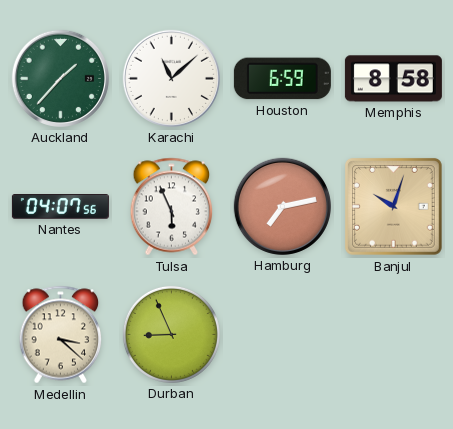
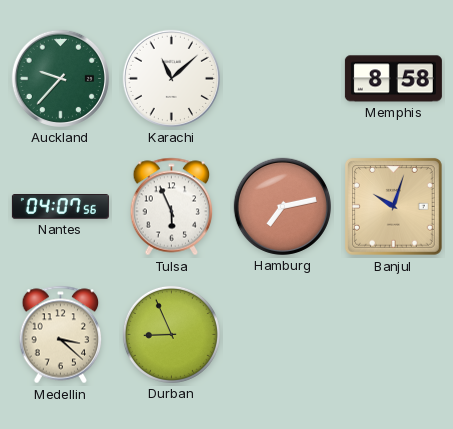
Auckland: 1:37 -> 9:37
Houston: 6:59 -> none
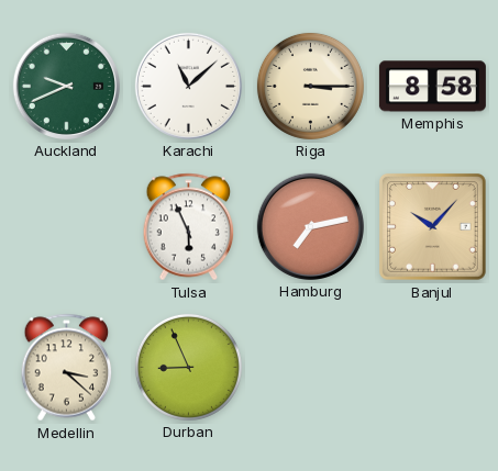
Auckland: 9:37 -> 9:41
Riga: none -> 3:15
Nantes: 04:07 -> none
Banjul: 10:03 -> 10:07
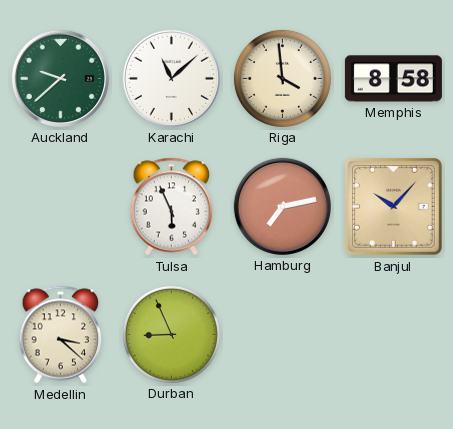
Auckland: 9:41 -> 9:38
Riga: 3:15 -> 3:59
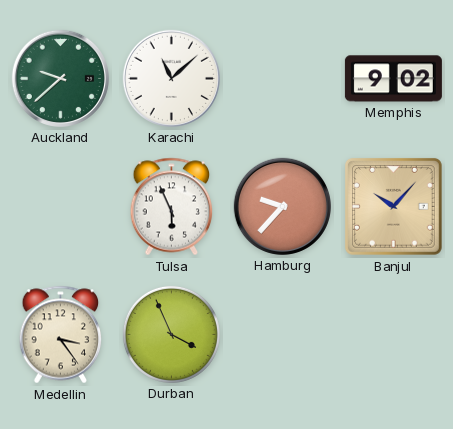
Riga: 3:59 -> none
Memphis: 8:58 -> 9:02
Hamburg: 7:13 -> 9:37
Medellin: 3:22 -> 3:24
Durban: 8:56 -> 3:56
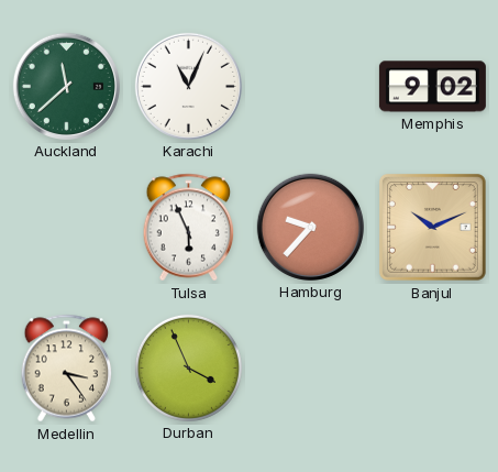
Auckland: 9:38 -> 11:38
Karachi: 11:08 -> 11:04
Banjul: 10:07 -> 10:11
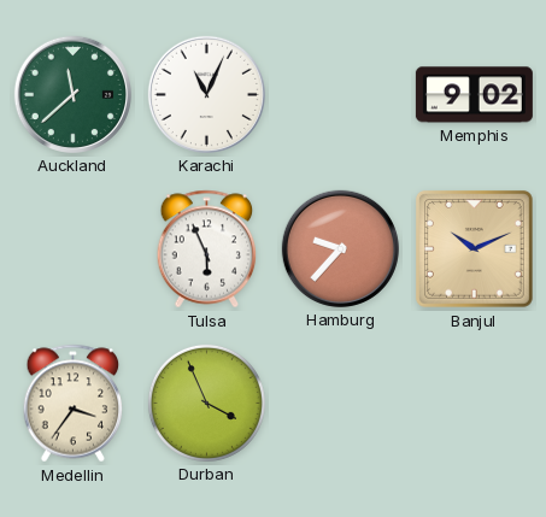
Medellin: 3:24 -> 3:36
